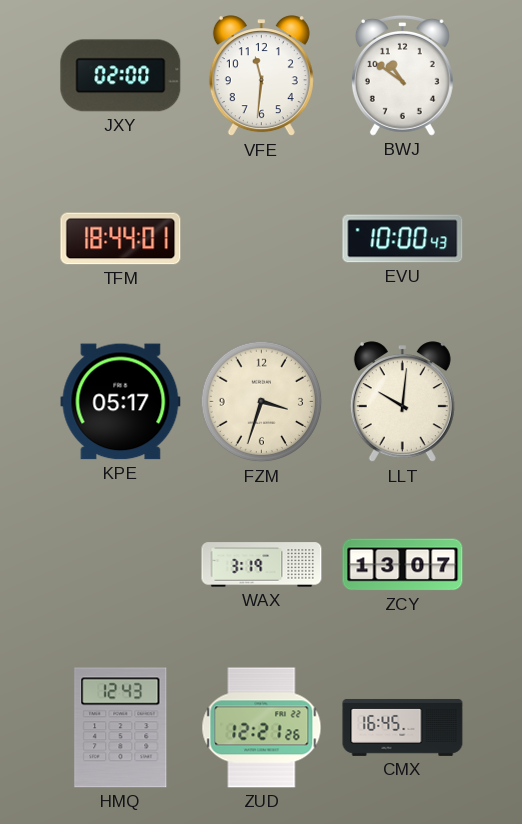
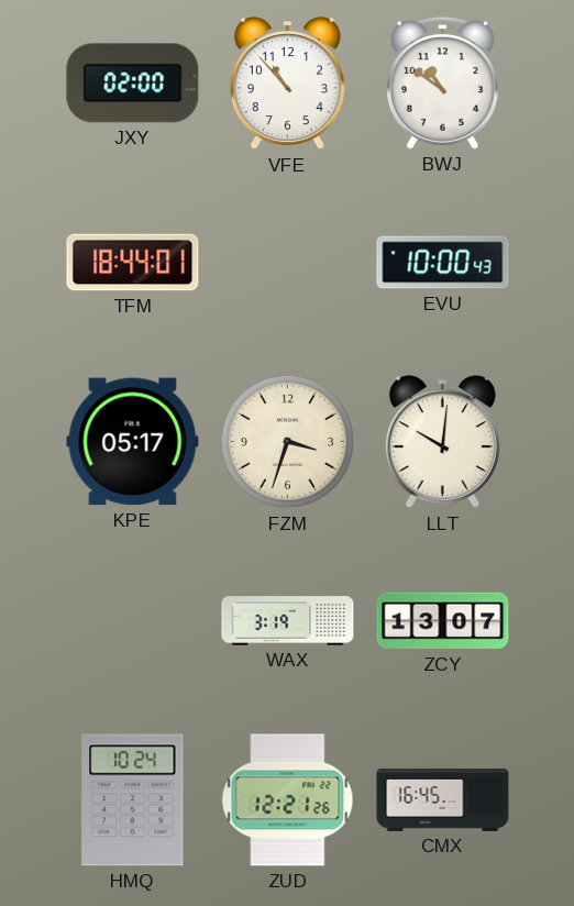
VFE: 11:31 -> 10:53
HMQ: 12:43 -> 10:24
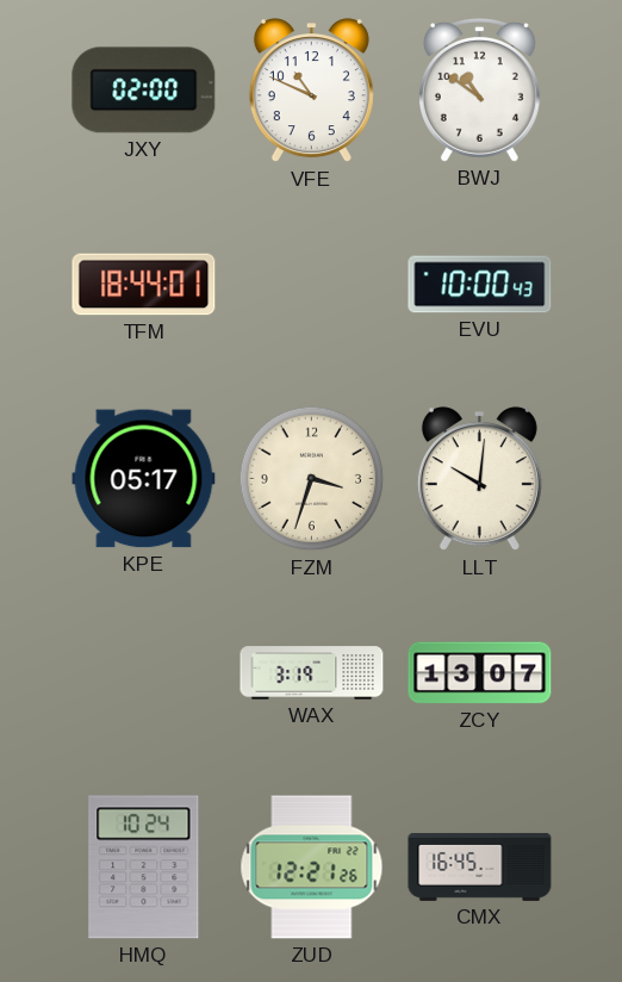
VFE: 10:53 -> 10:49
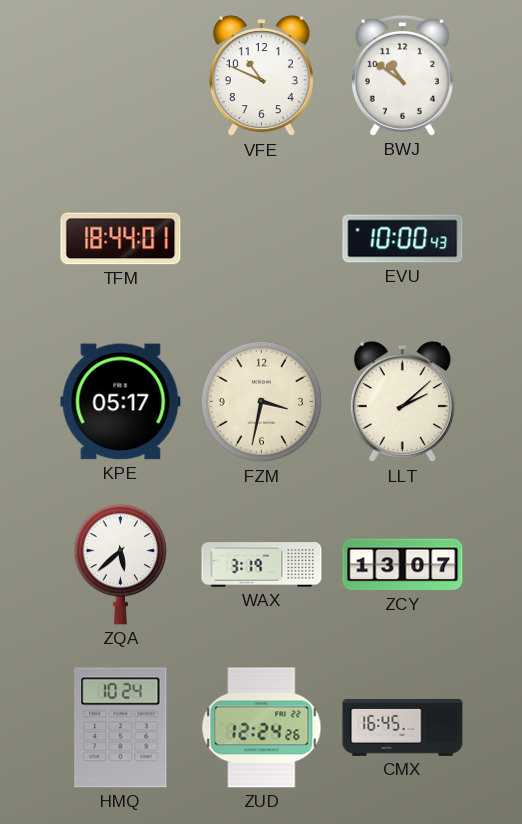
JXY: 02:00 -> none
FZM: 3:33 -> 3:32
LLT: 10:01 -> 2:08
ZQA: none -> 5:38
ZUD: 12:21 -> 12:24
